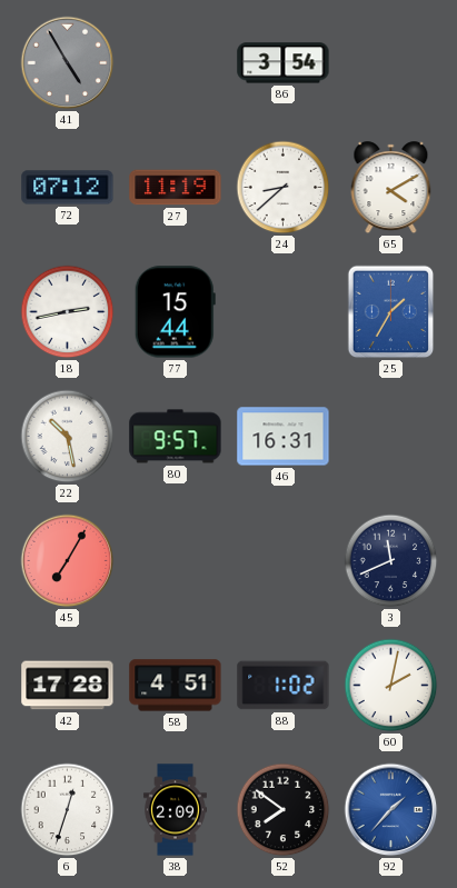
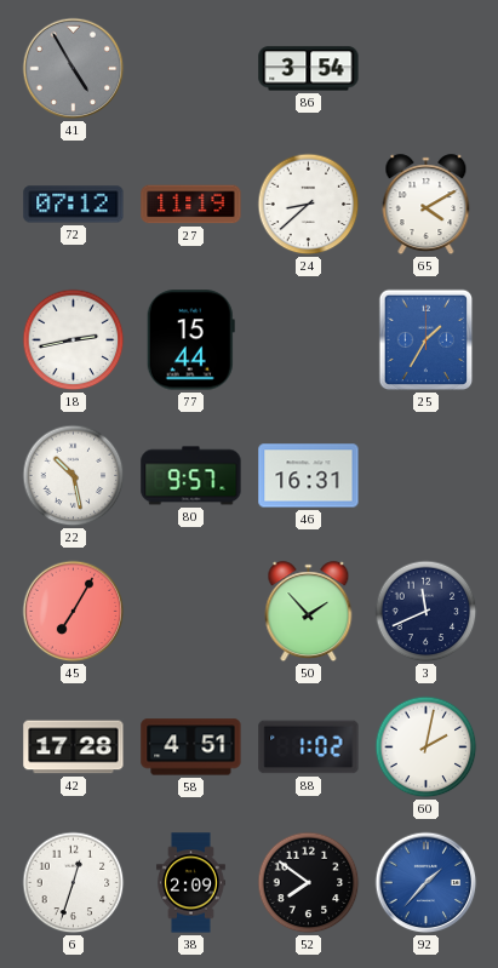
50: none -> 1:53
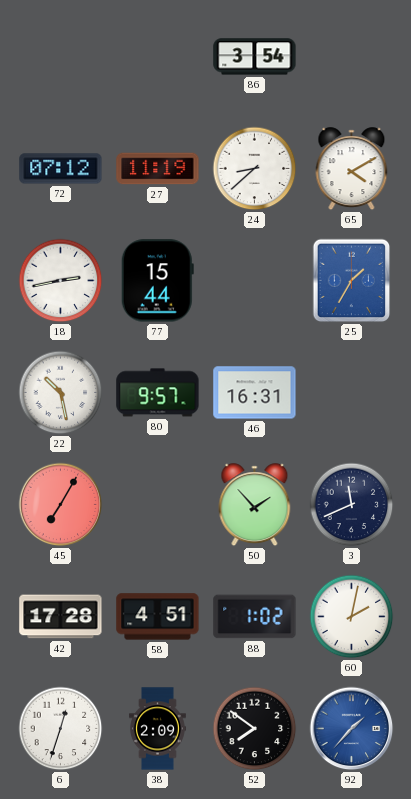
41: 4:55 -> none
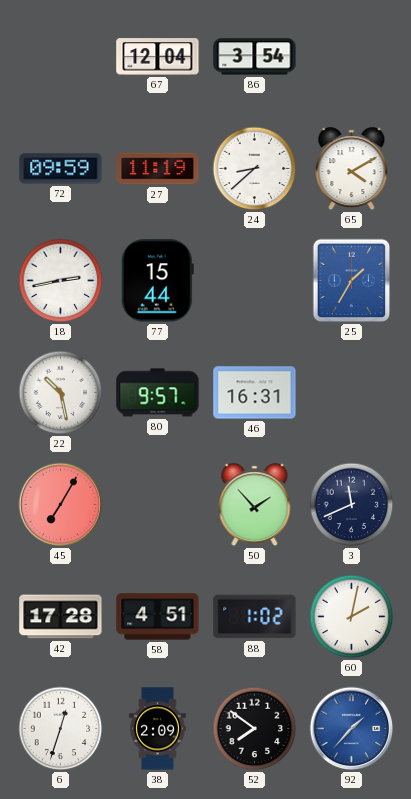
67: none -> 12:04
72: 07:12 -> 09:59
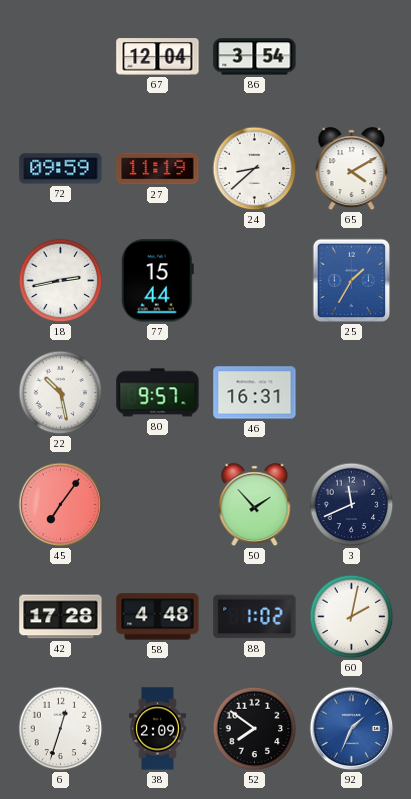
45: 7:05 -> 7:06
58: 4:51 -> 4:48
92: 1:37 -> 1:34
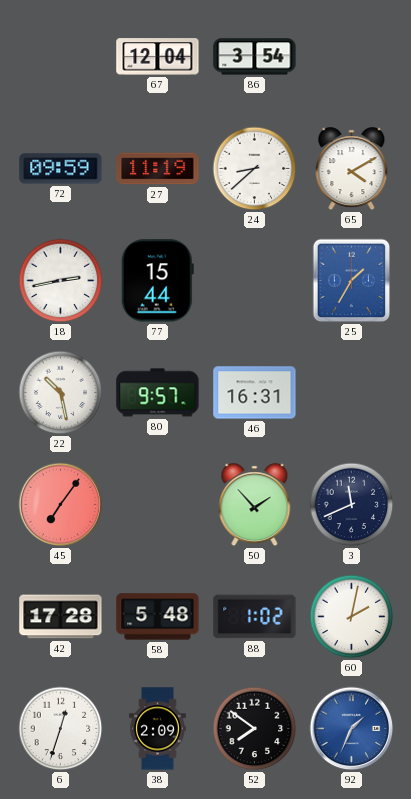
58: 4:48 -> 5:48
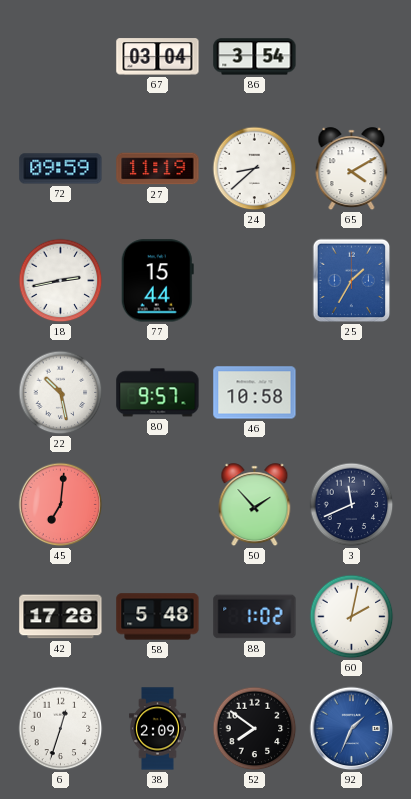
67: 12:04 -> 03:04
46: 16:31 -> 10:58
45: 7:06 -> 7:01
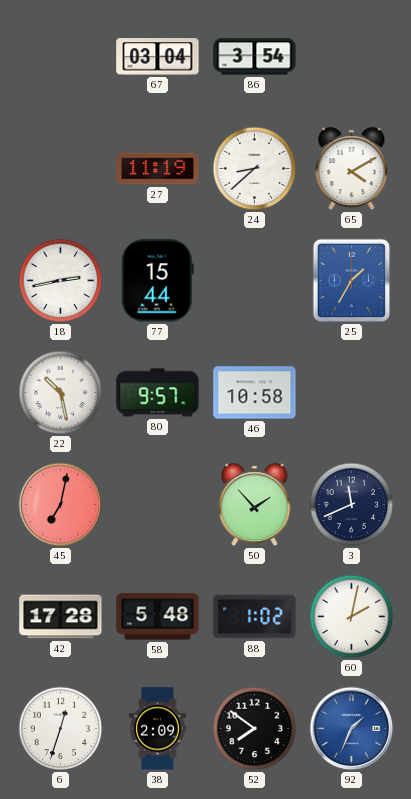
72: 09:59 -> none
45: 7:01 -> 7:02
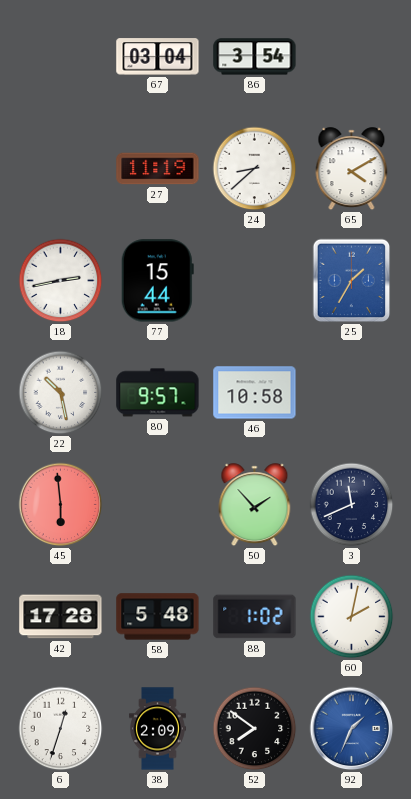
45: 7:02 -> 5:59
